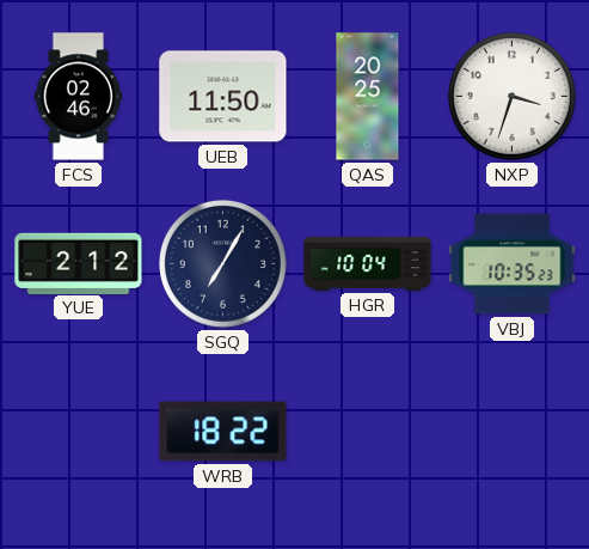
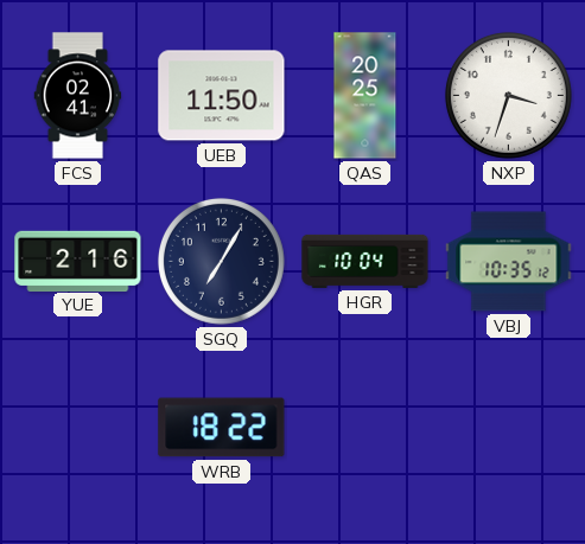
FCS: 02:46 -> 02:41
YUE: 2:12 -> 2:16
VBJ: 10:35:23 -> 10:35:12
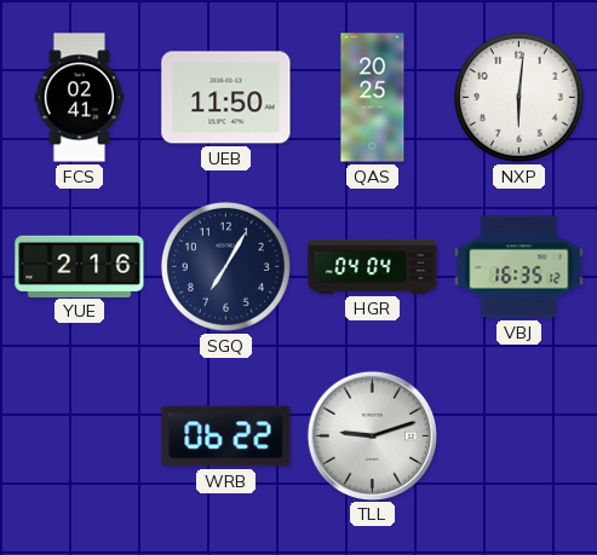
NXP: 3:33 -> 6:01
HGR: 10:04 -> 04:04
VBJ: 10:35 -> 16:35
WRB: 18:22 -> 06:22
TLL: none -> 9:12
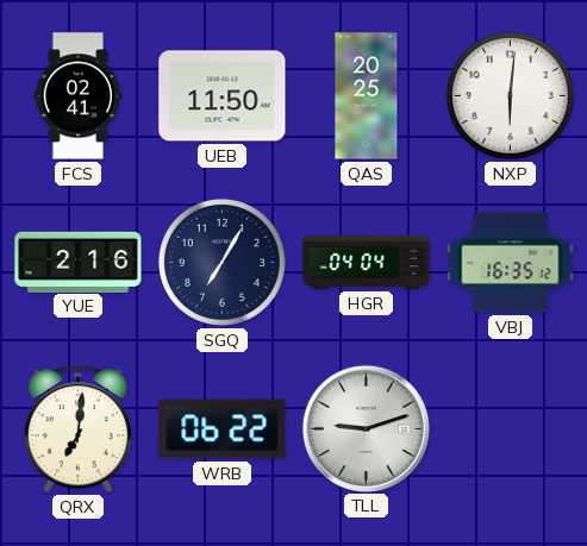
QRX: none -> 7:01
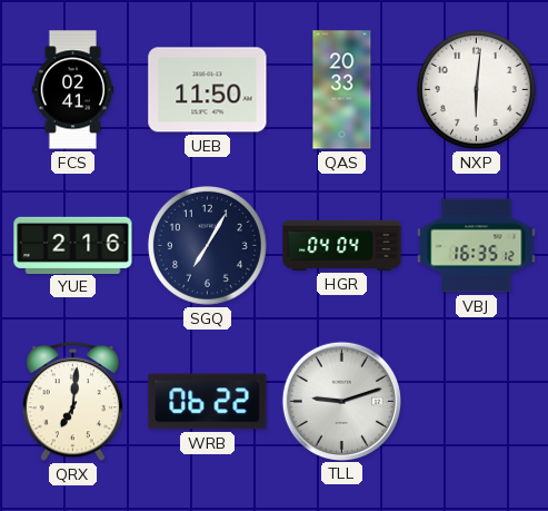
QAS: 20:25 -> 20:33
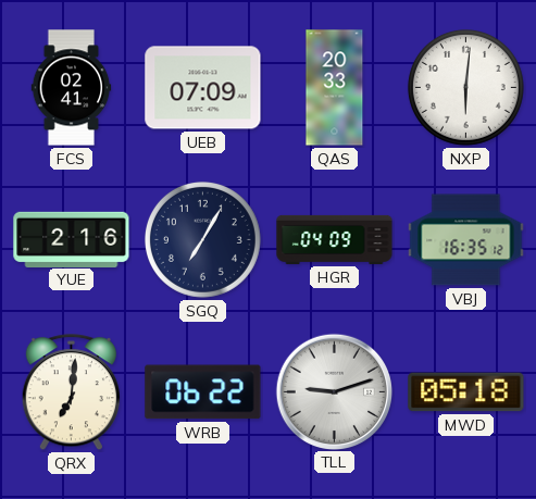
UEB: 11:50 -> 07:09
HGR: 04:04 -> 04:09
MWD: none -> 05:18
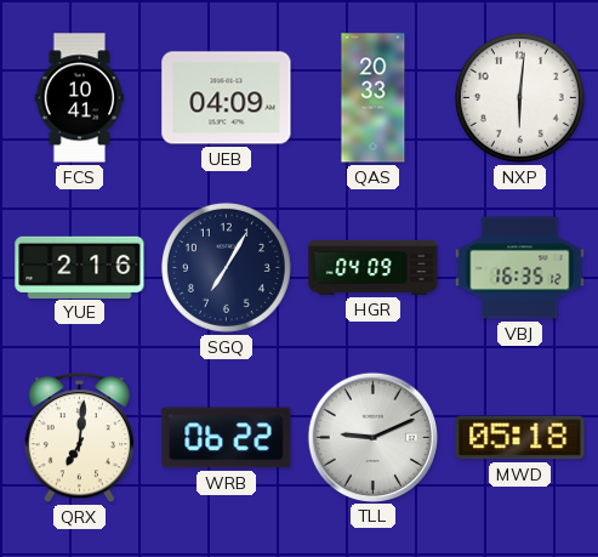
FCS: 02:41 -> 10:41
UEB: 07:09 -> 04:09
TLL: 9:12 -> 9:11
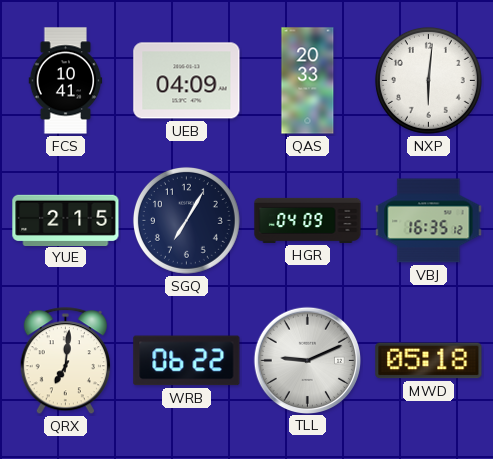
YUE: 2:16 -> 2:15
